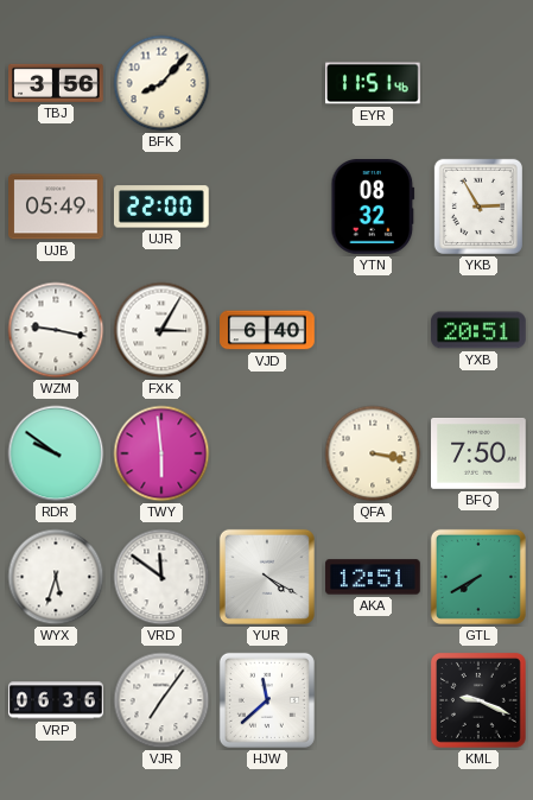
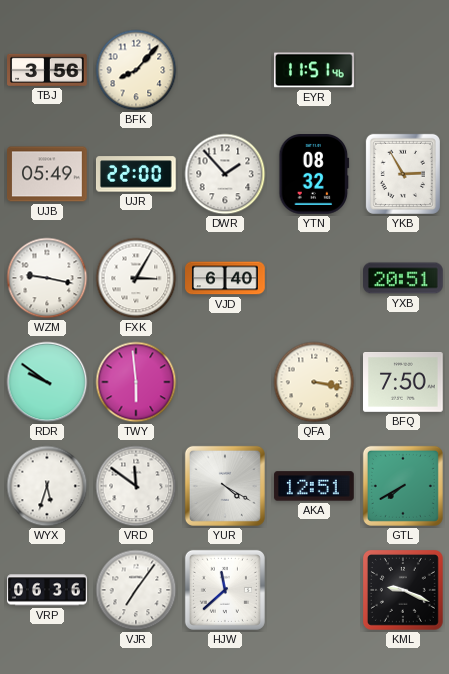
DWR: none -> 1:53
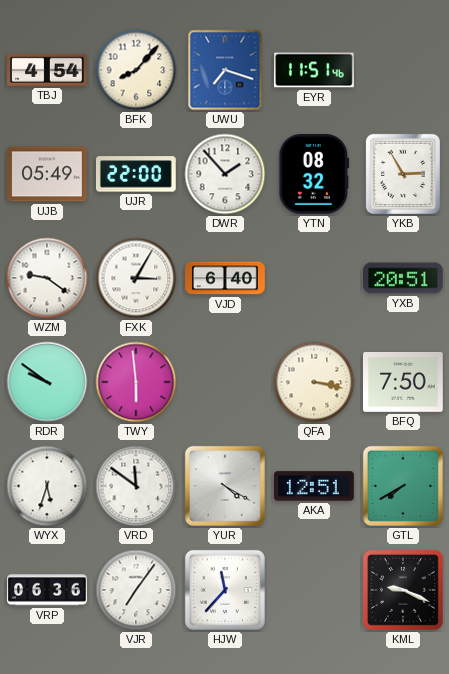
TBJ: 3:56 -> 4:54
UWU: none -> 7:18
WZM: 9:17 -> 9:21
HJW: 11:38 -> 11:37
